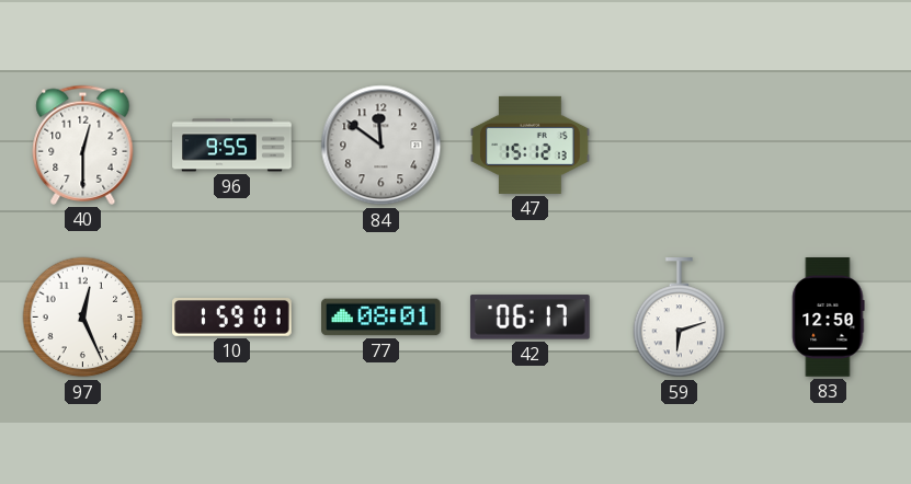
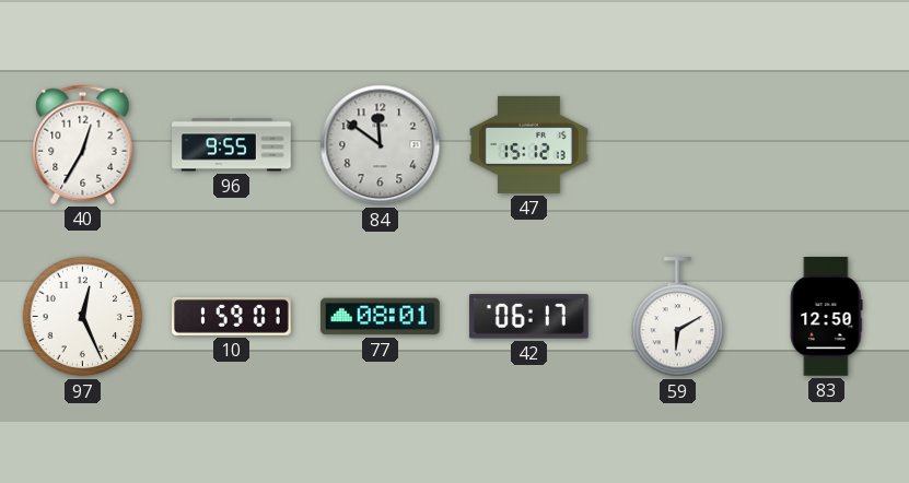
40: 12:30 -> 12:35
59: 6:12 -> 6:10
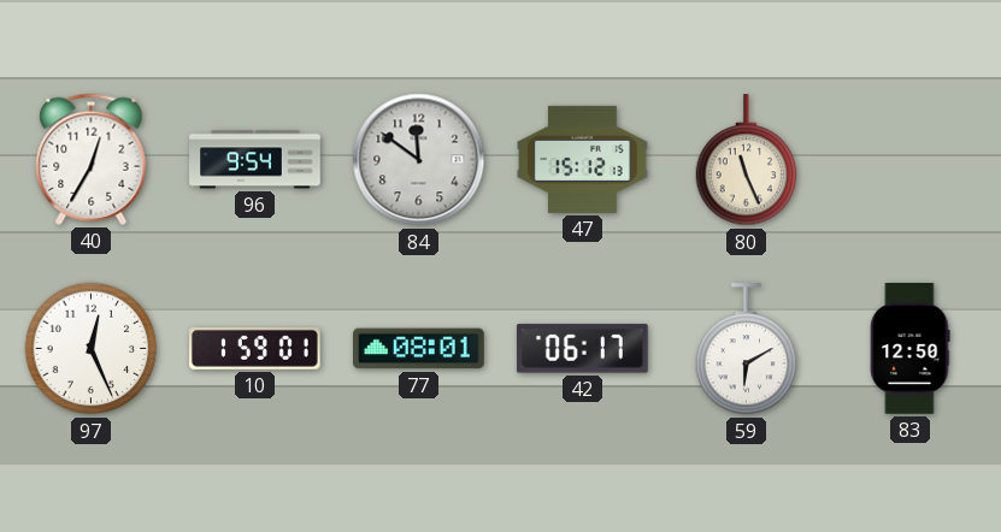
96: 9:55 -> 9:54
80: none -> 11:26
